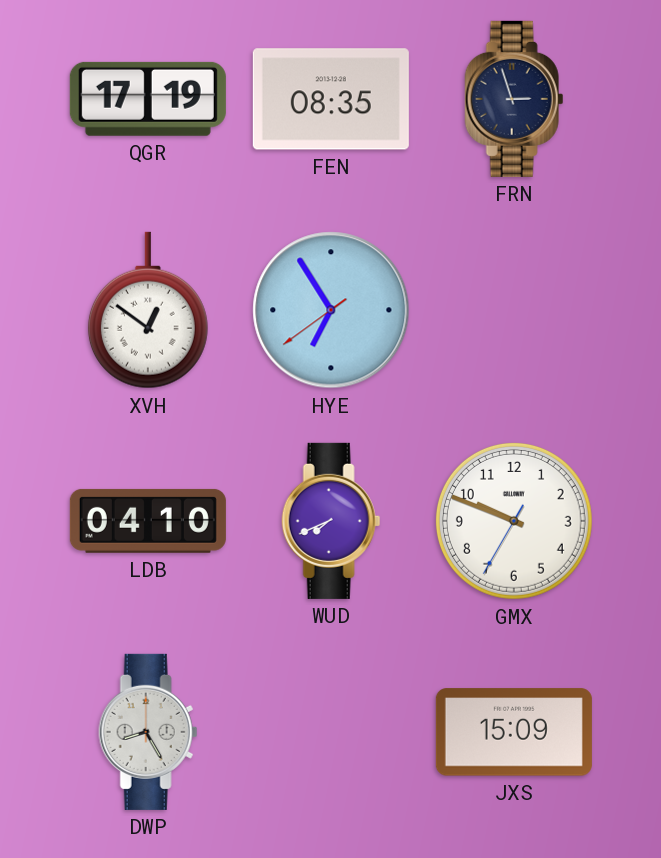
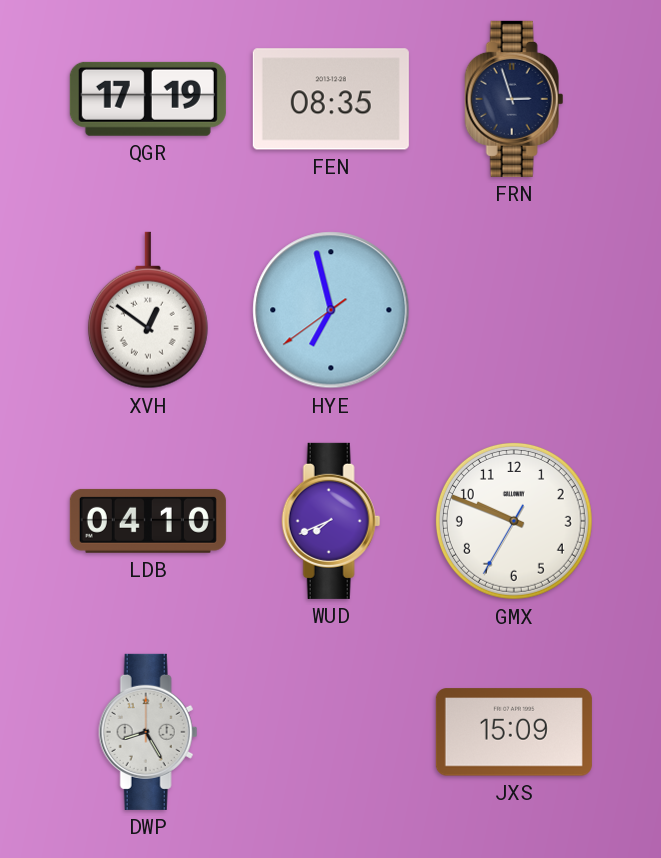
HYE: 6:54 -> 6:57
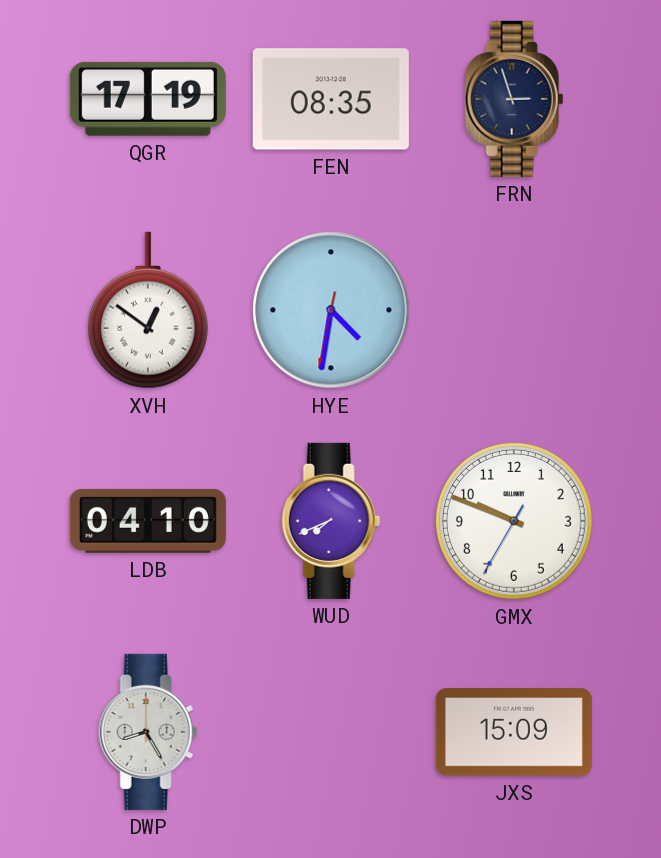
HYE: 6:57 -> 4:31
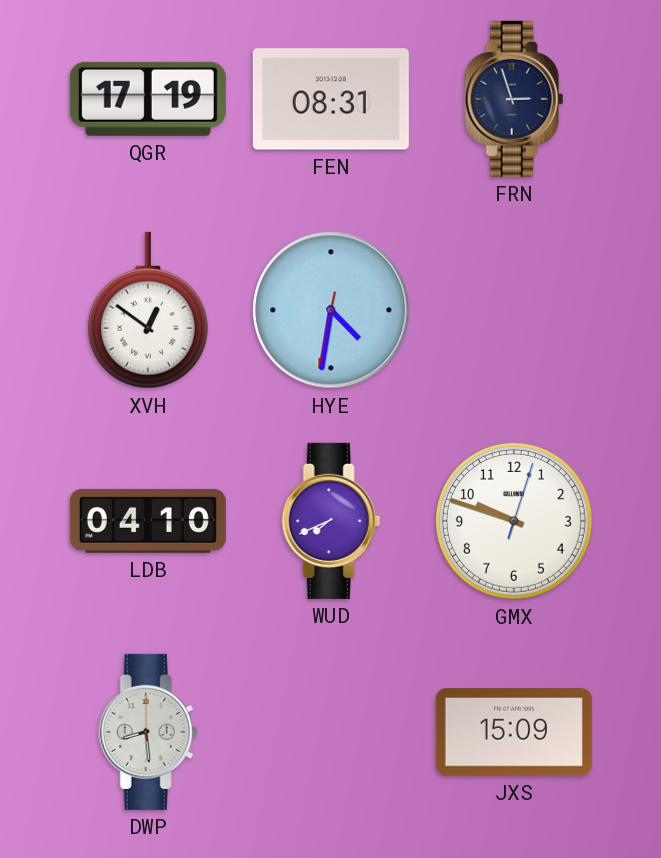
FEN: 08:35 -> 08:31
GMX: 9:48:35 -> 9:48:03
DWP: 8:25 -> 8:29
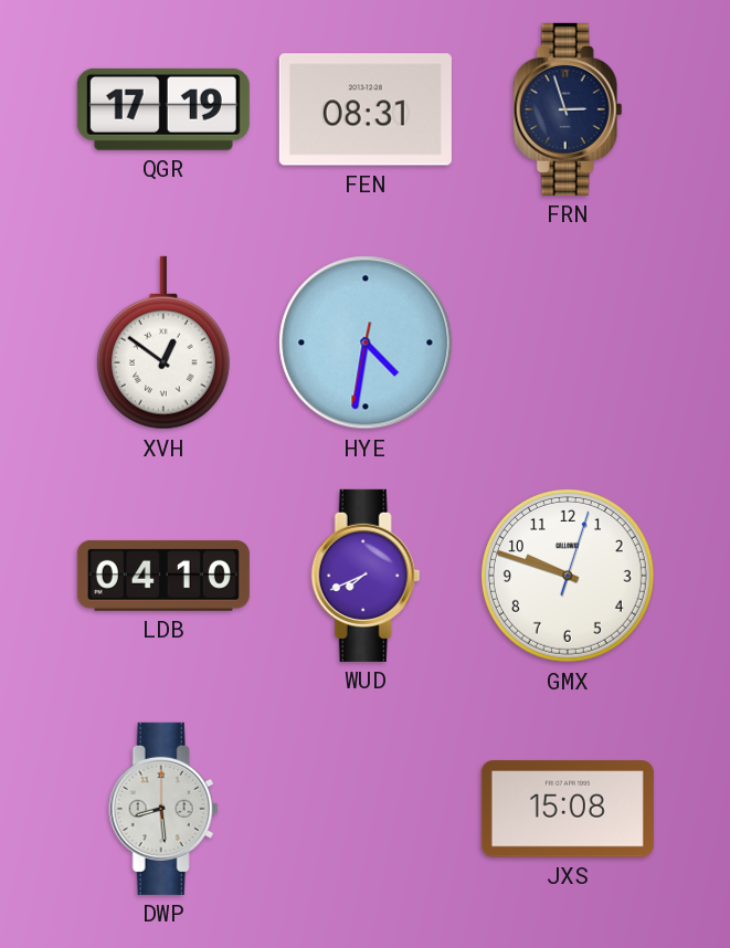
JXS: 15:09 -> 15:08
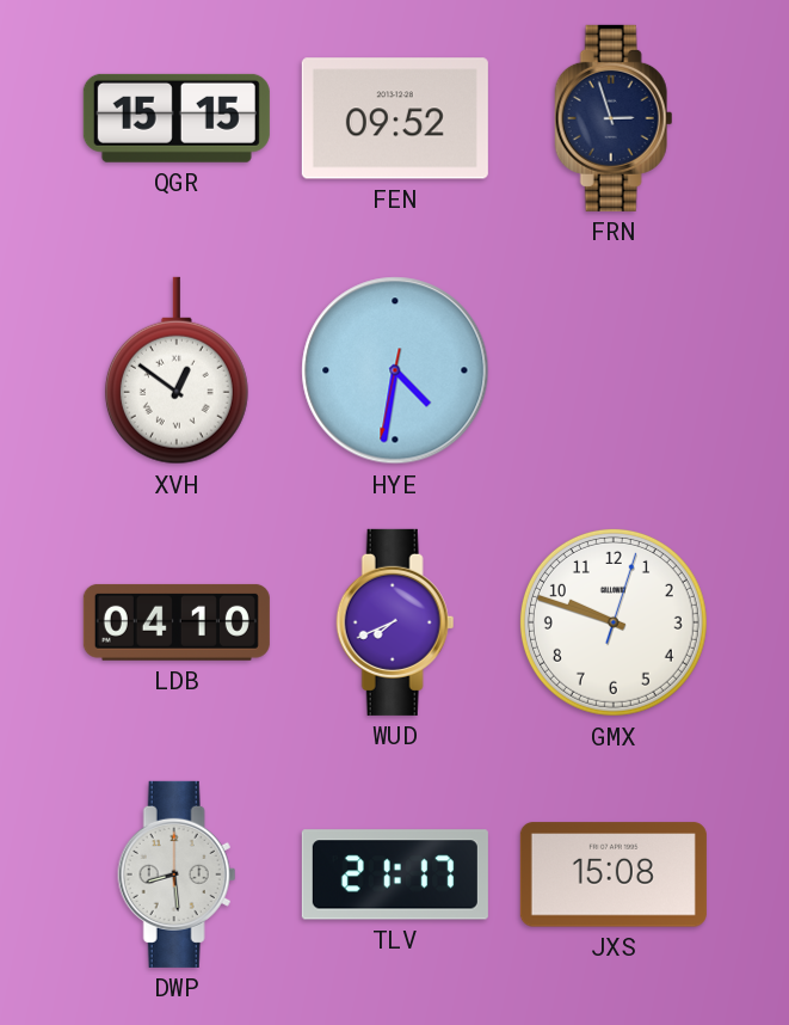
QGR: 17:19 -> 15:15
FEN: 08:31 -> 09:52
TLV: none -> 21:17
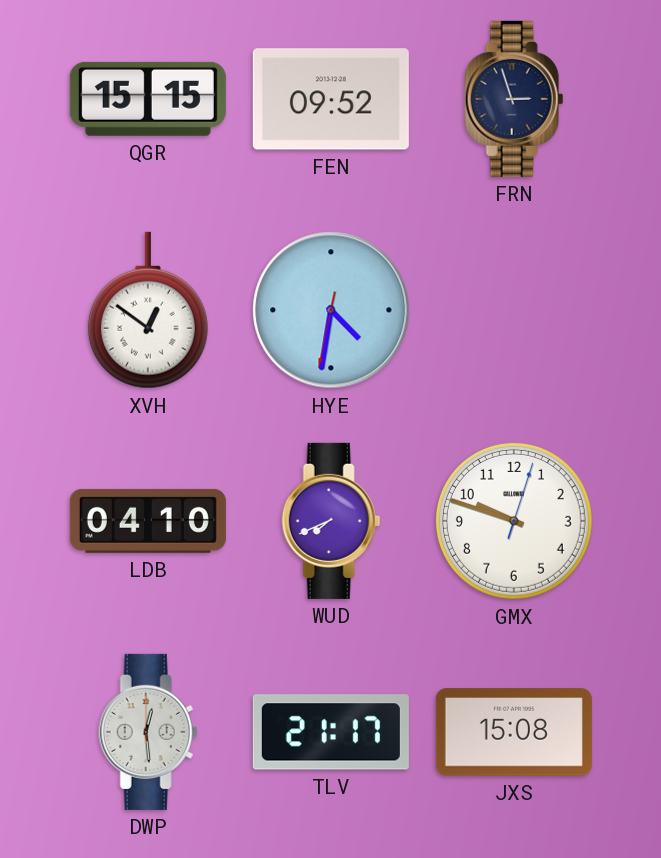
DWP: 8:29 -> 12:29
